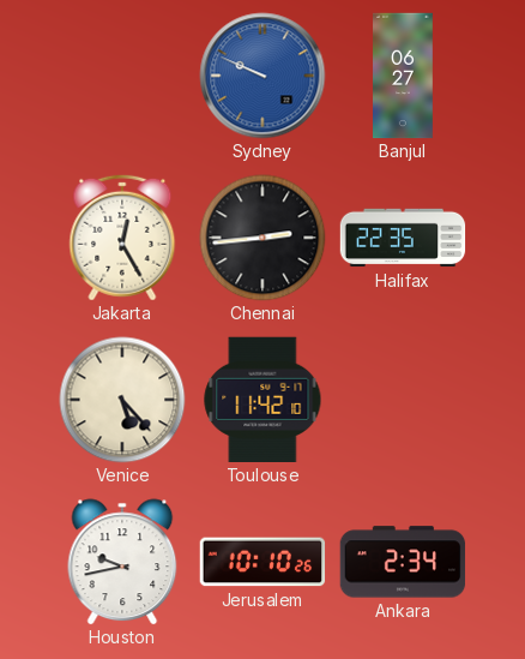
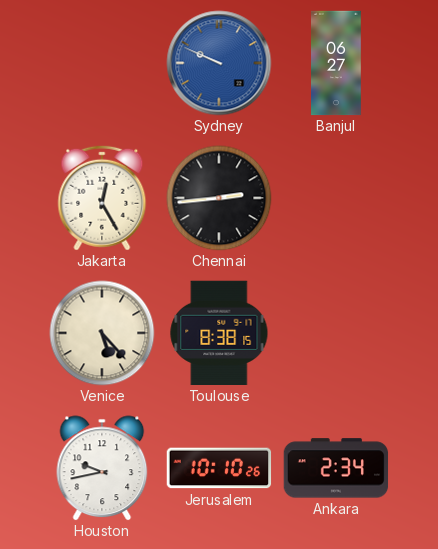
Halifax: 22:35 -> none
Toulouse: 11:42 -> 8:38
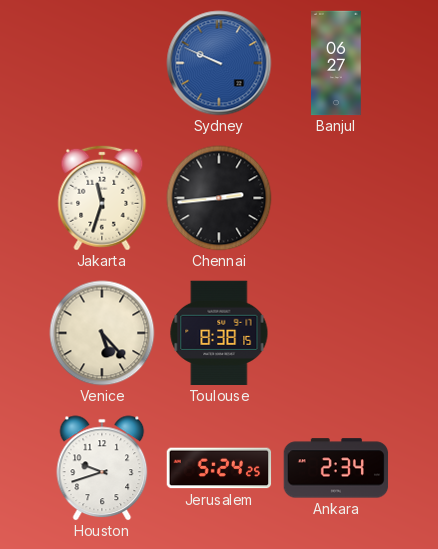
Jakarta: 12:25 -> 11:33
Houston: 9:43 -> 9:42
Jerusalem: 10:10 -> 5:24
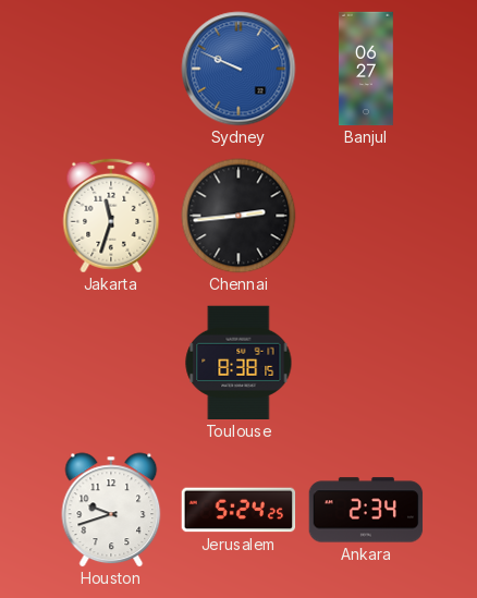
Venice: 5:23 -> none
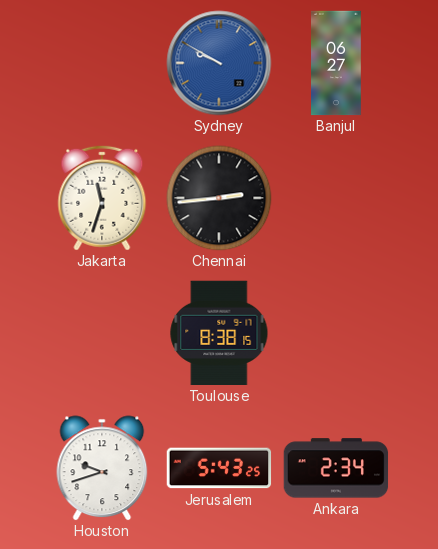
Sydney: 9:49 -> 9:50
Jerusalem: 5:24 -> 5:43
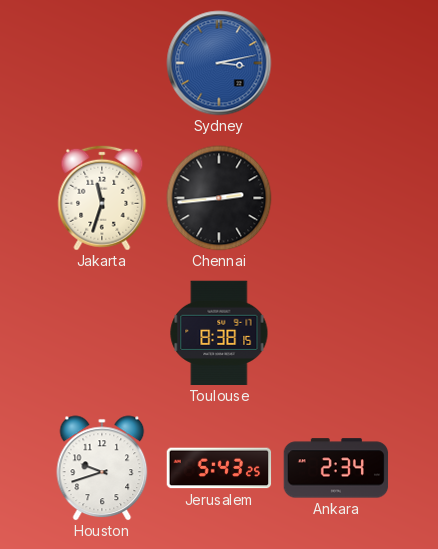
Sydney: 9:50 -> 3:13
Banjul: 06:27 -> none
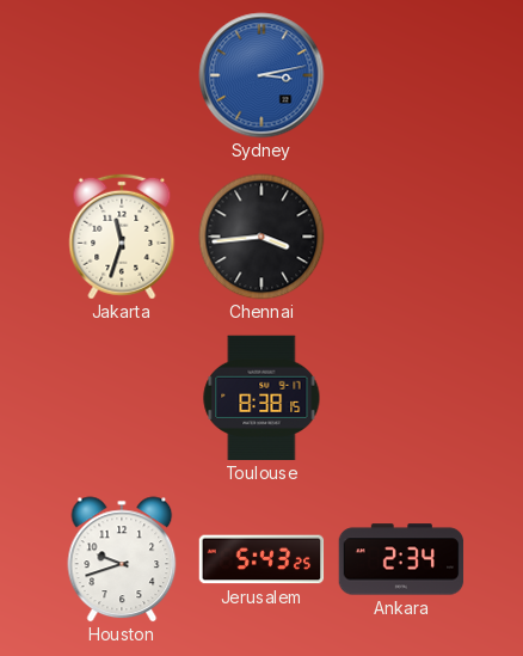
Chennai: 2:44 -> 3:44
